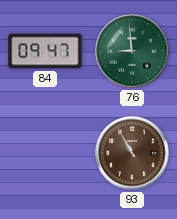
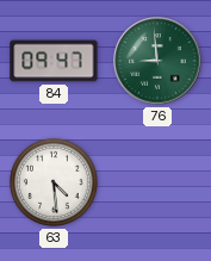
63: none -> 4:29
93: 10:55 -> none
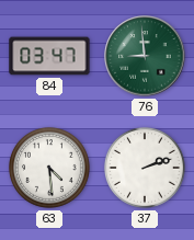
84: 09:47 -> 03:47
37: none -> 2:12
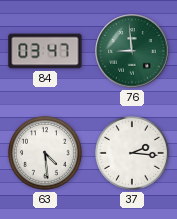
37: 2:12 -> 2:16
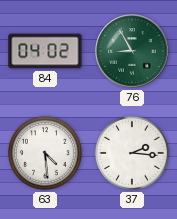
84: 03:47 -> 04:02
76: 8:59 -> 8:55
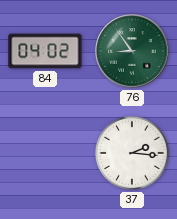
76: 8:55 -> 8:54
63: 4:29 -> none
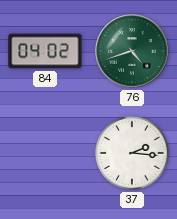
76: 8:54 -> 4:42
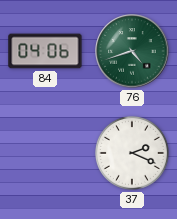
84: 04:02 -> 04:06
37: 2:16 -> 2:19
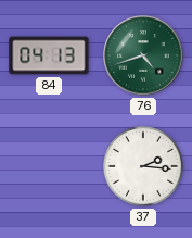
84: 04:06 -> 04:13
37: 2:19 -> 2:16
